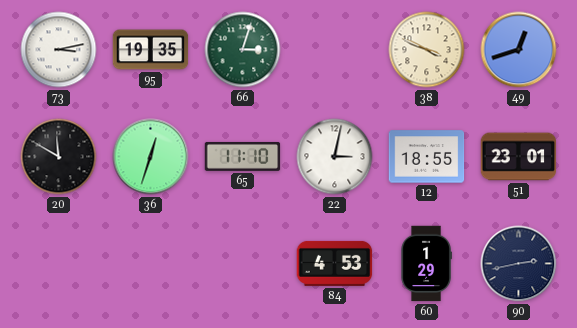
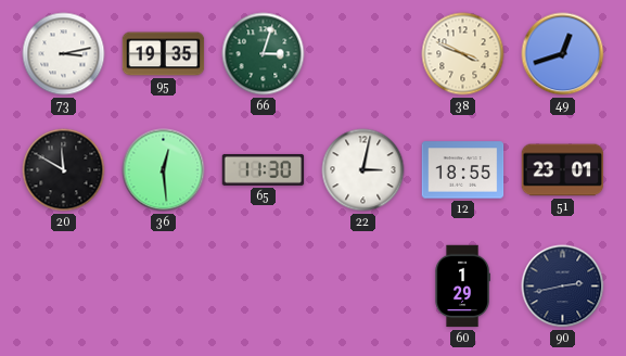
36: 12:33 -> 12:29
65: 11:10 -> 11:30
84: 4:53 -> none
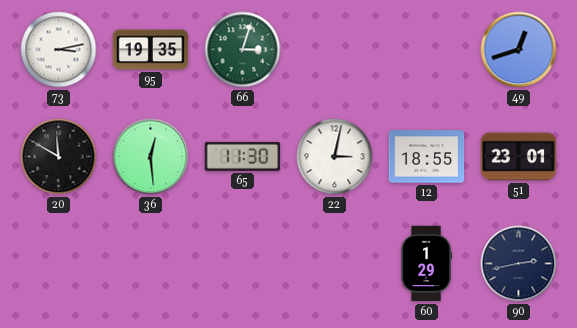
38: 3:49 -> none
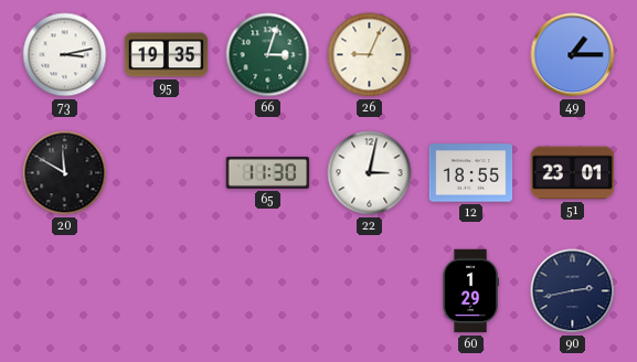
26: none -> 9:04
49: 12:42 -> 1:15
36: 12:29 -> none
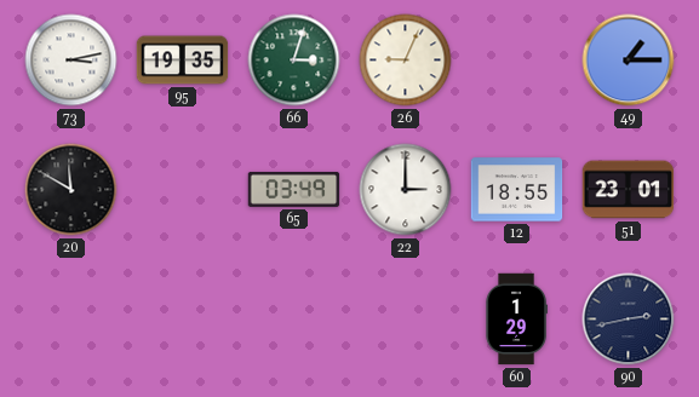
65: 11:30 -> 03:49
22: 3:02 -> 3:00
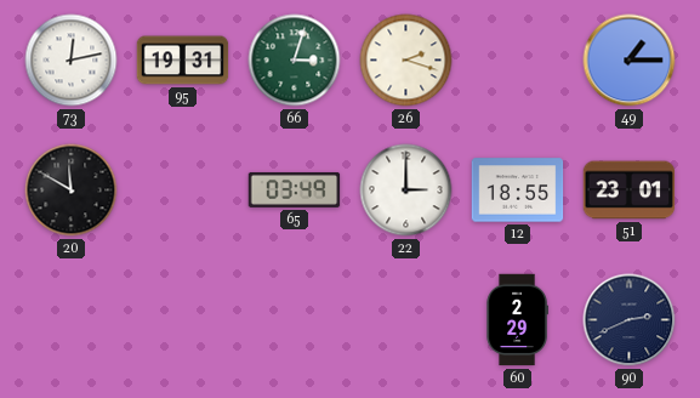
73: 3:13 -> 12:13
95: 19:35 -> 19:31
26: 9:04 -> 2:18
60: 1:29 -> 2:29
90: 2:43 -> 2:41
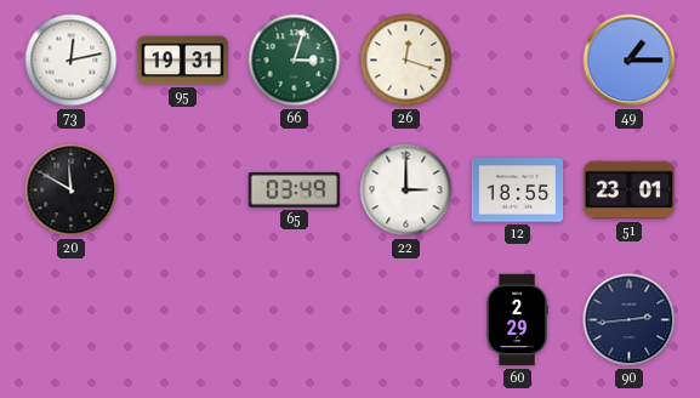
26: 2:18 -> 12:18
90: 2:41 -> 2:44
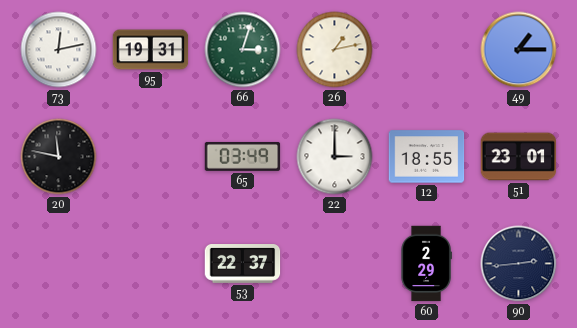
26: 12:18 -> 1:13
20: 11:50 -> 11:47
53: none -> 22:37
